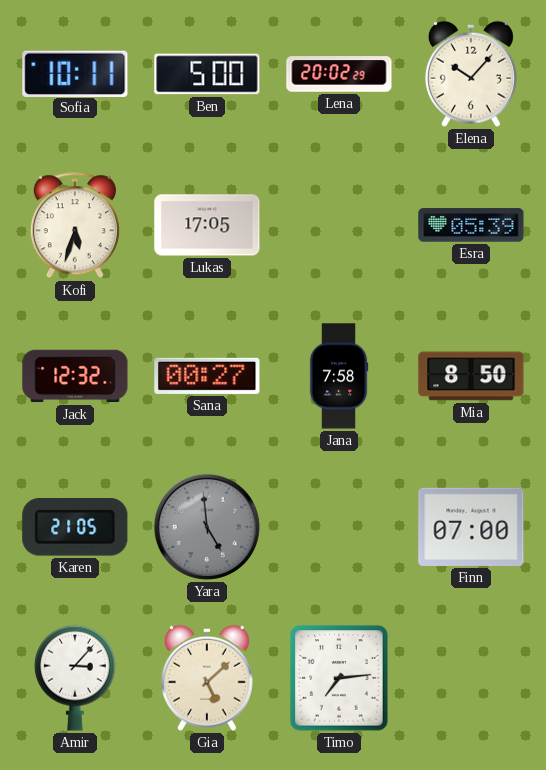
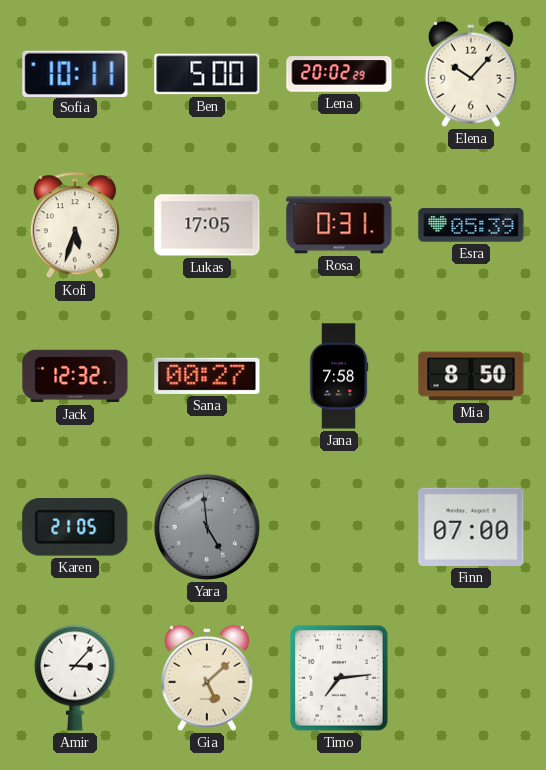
Rosa: none -> 0:31
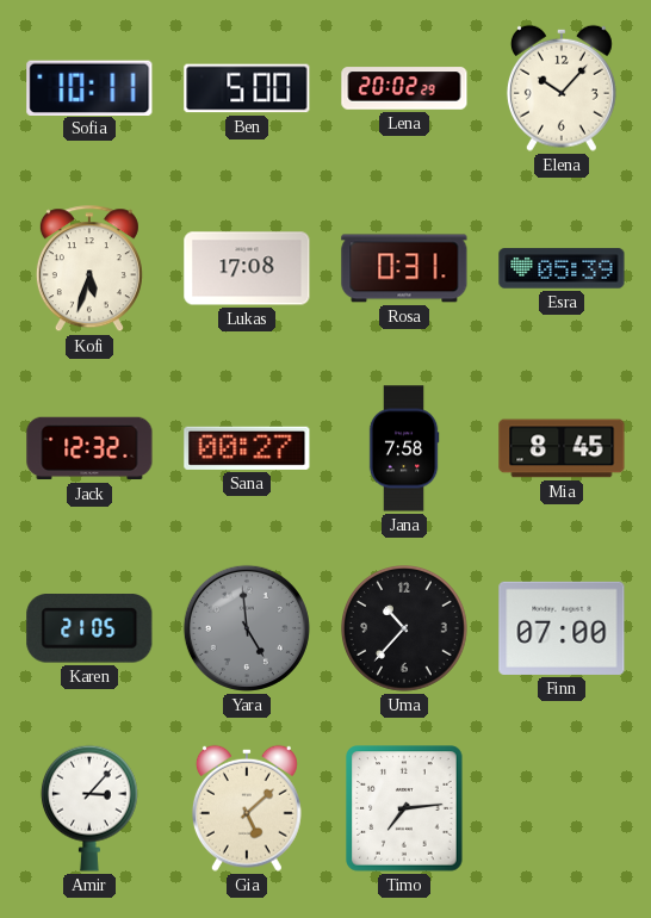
Lukas: 17:05 -> 17:08
Mia: 8:50 -> 8:45
Uma: none -> 10:37
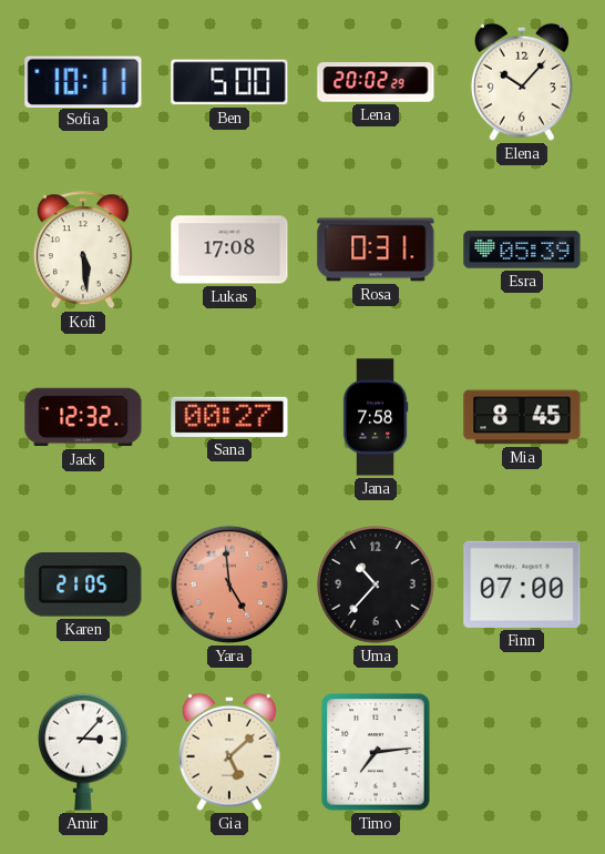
Kofi: 5:33 -> 5:29
Yara dial: grey -> salmon
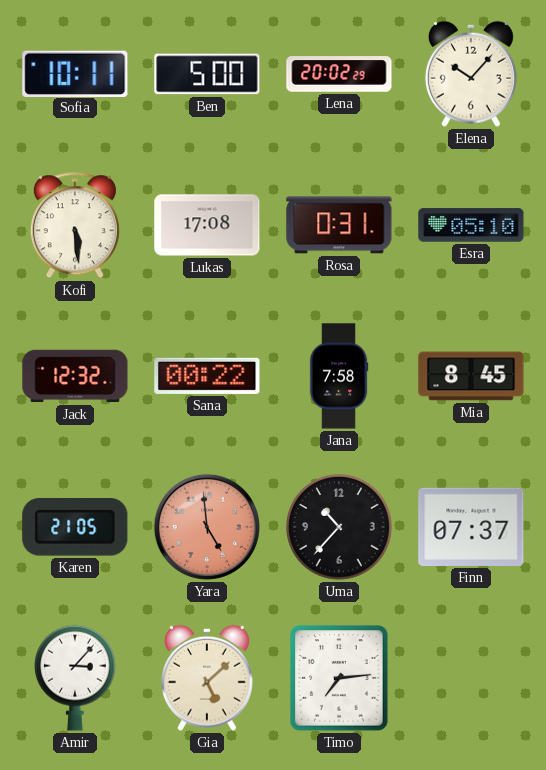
Esra: 05:39 -> 05:10
Sana: 00:27 -> 00:22
Finn: 07:00 -> 07:37
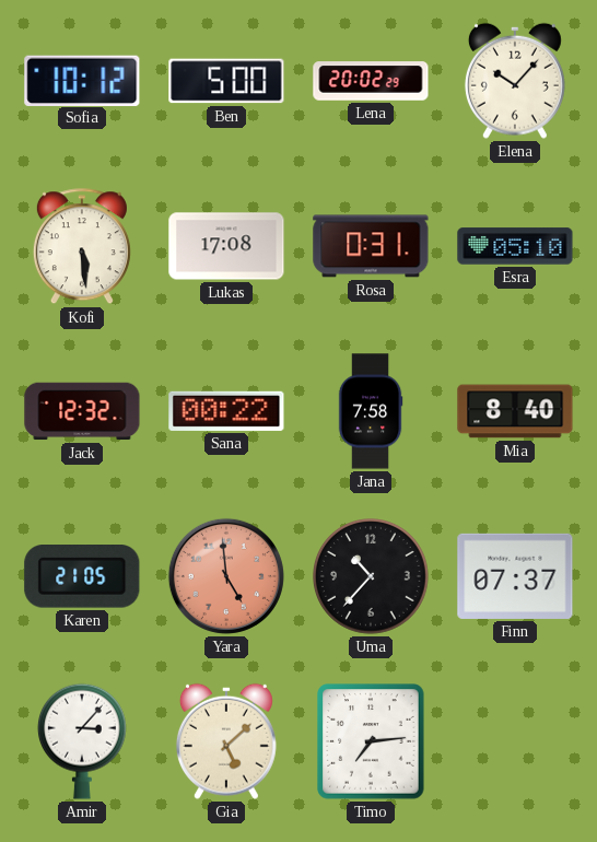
Sofia: 10:11 -> 10:12
Mia: 8:45 -> 8:40
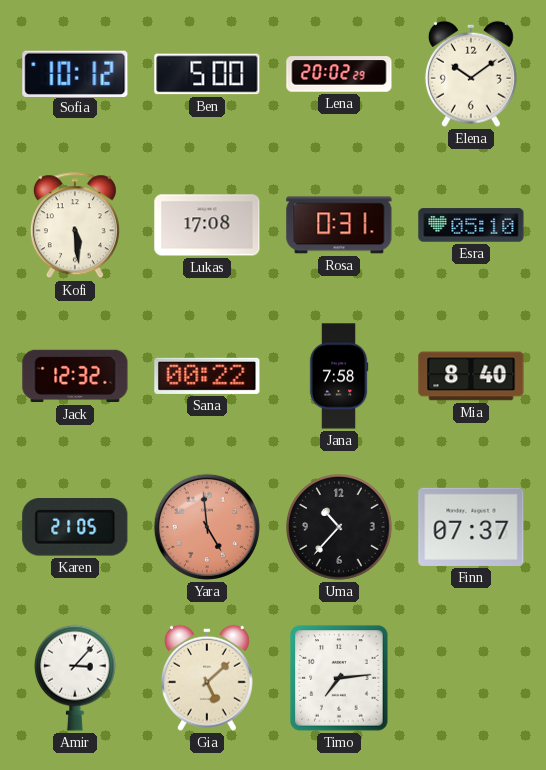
Elena: 10:07 -> 10:09
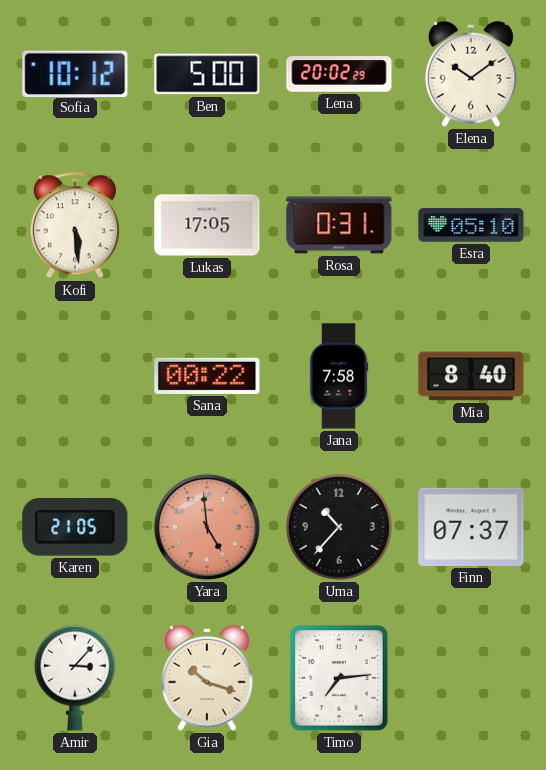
Lukas: 17:08 -> 17:05
Jack: 12:32 -> none
Gia: 5:08 -> 10:18
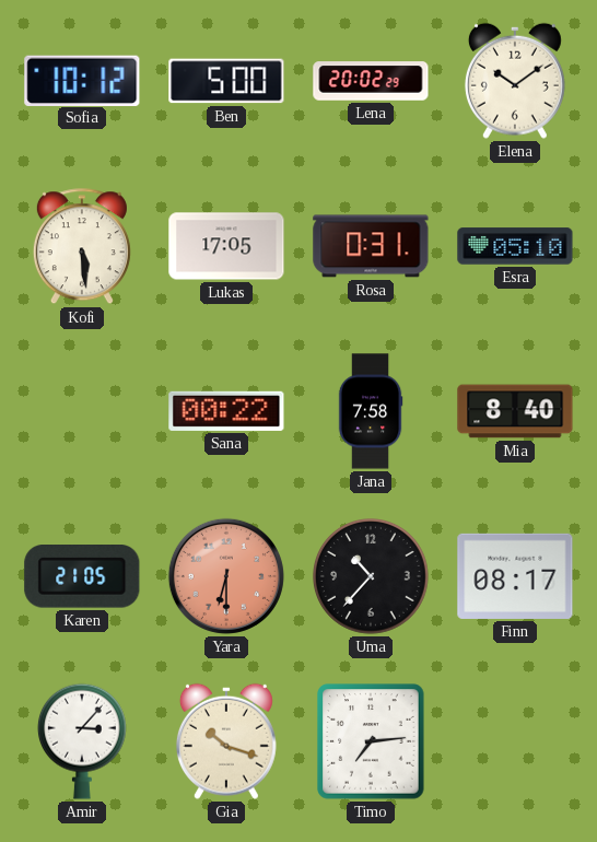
Yara: 4:59 -> 6:30
Finn: 07:37 -> 08:17
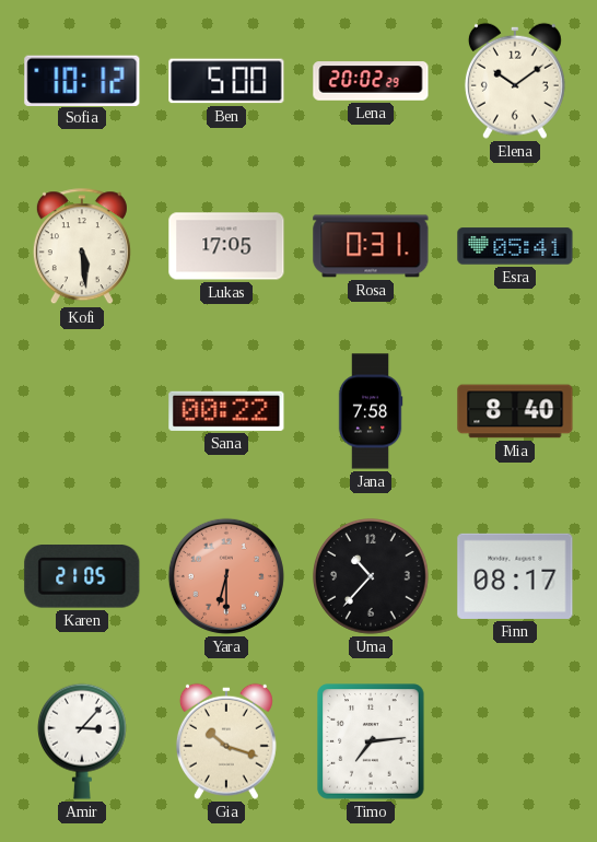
Esra: 05:10 -> 05:41
